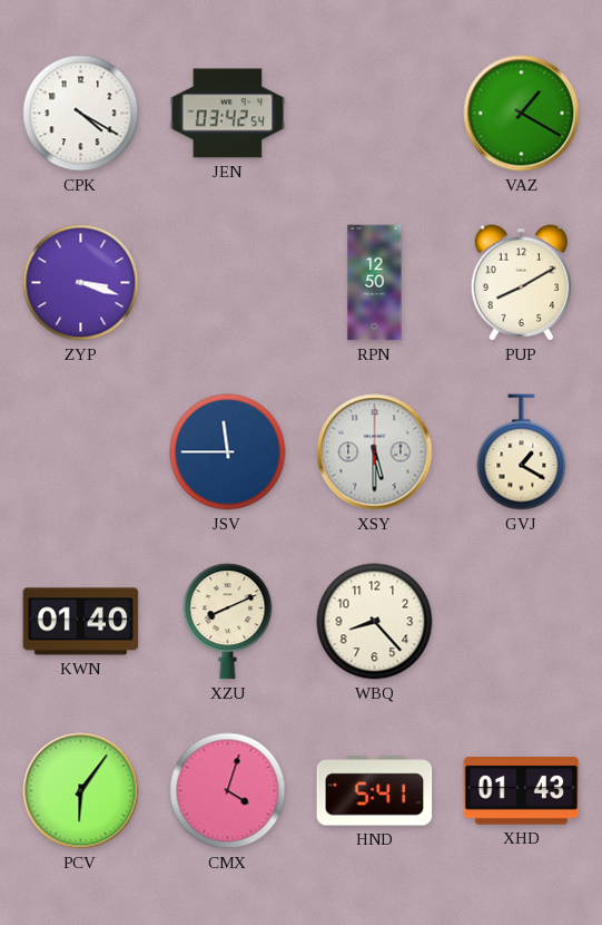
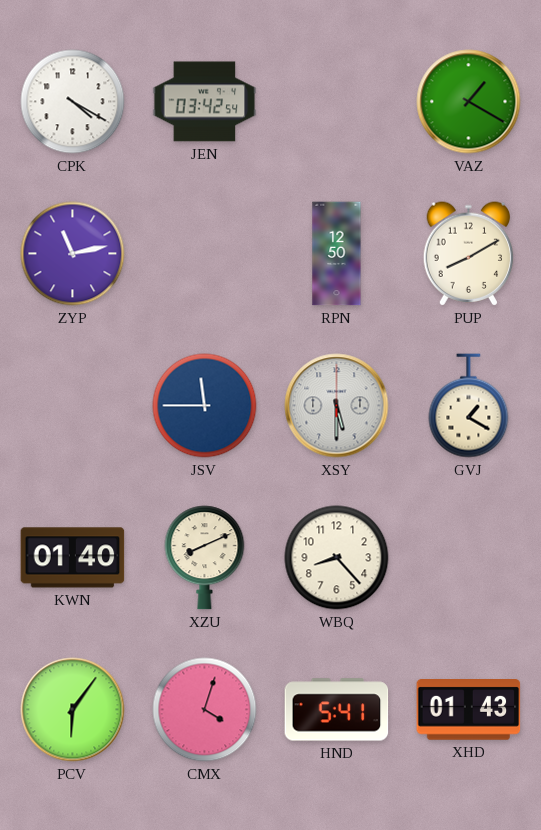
ZYP: 3:18 -> 11:13
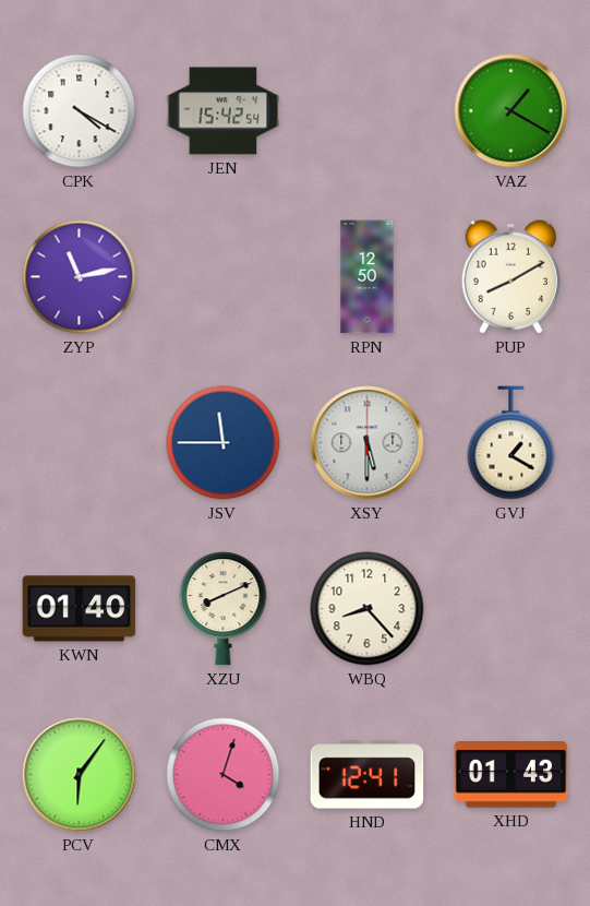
JEN: 03:42 -> 15:42
HND: 5:41 -> 12:41
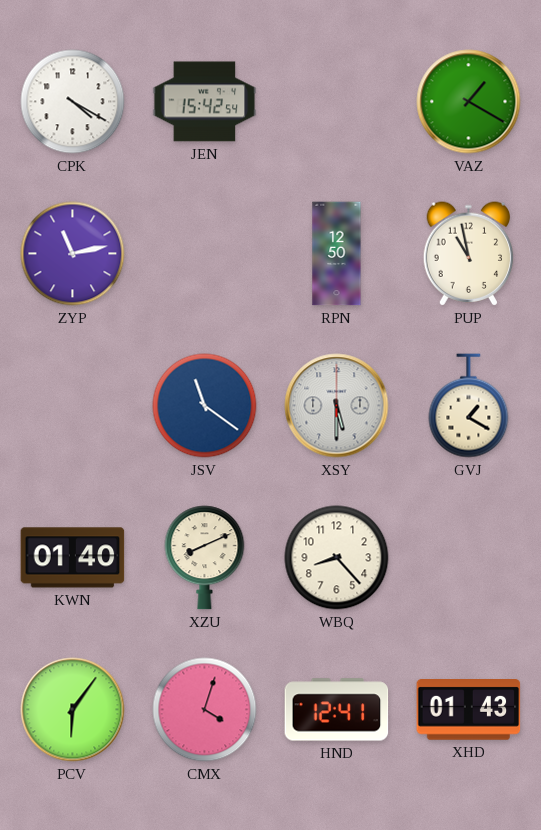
PUP: 8:10 -> 10:58
JSV: 11:45 -> 11:21
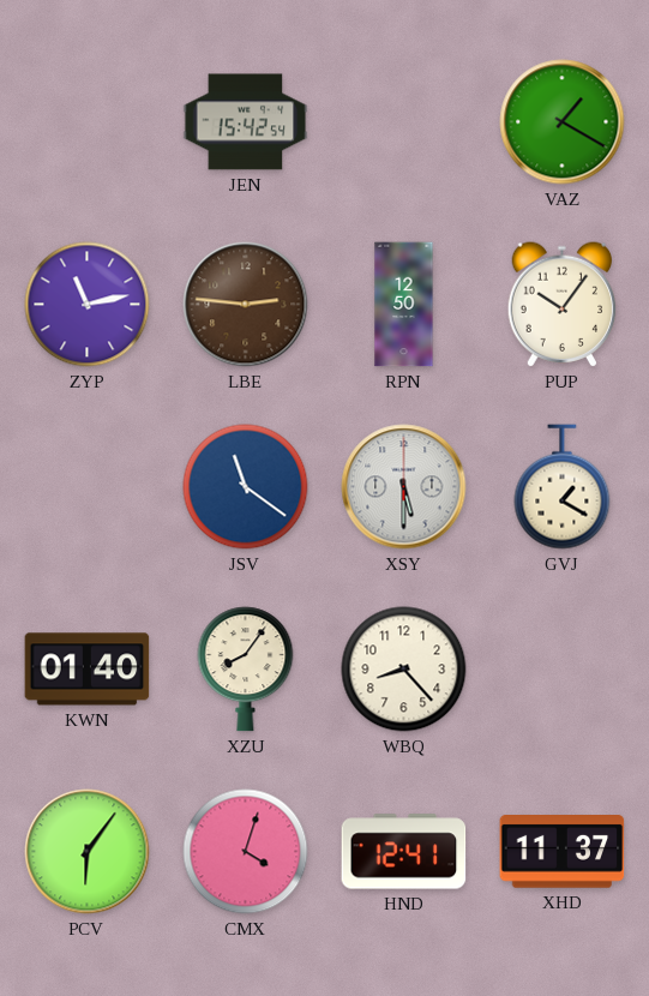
CPK: 4:20 -> none
LBE: none -> 2:46
PUP: 10:58 -> 10:06
XZU: 8:11 -> 8:06
XHD: 01:43 -> 11:37
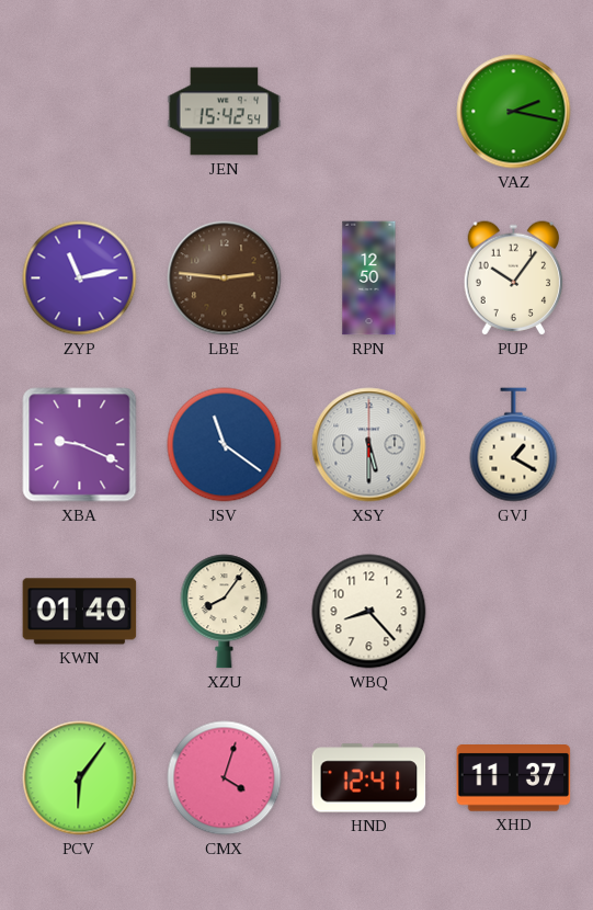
VAZ: 1:20 -> 2:17
XBA: none -> 9:19
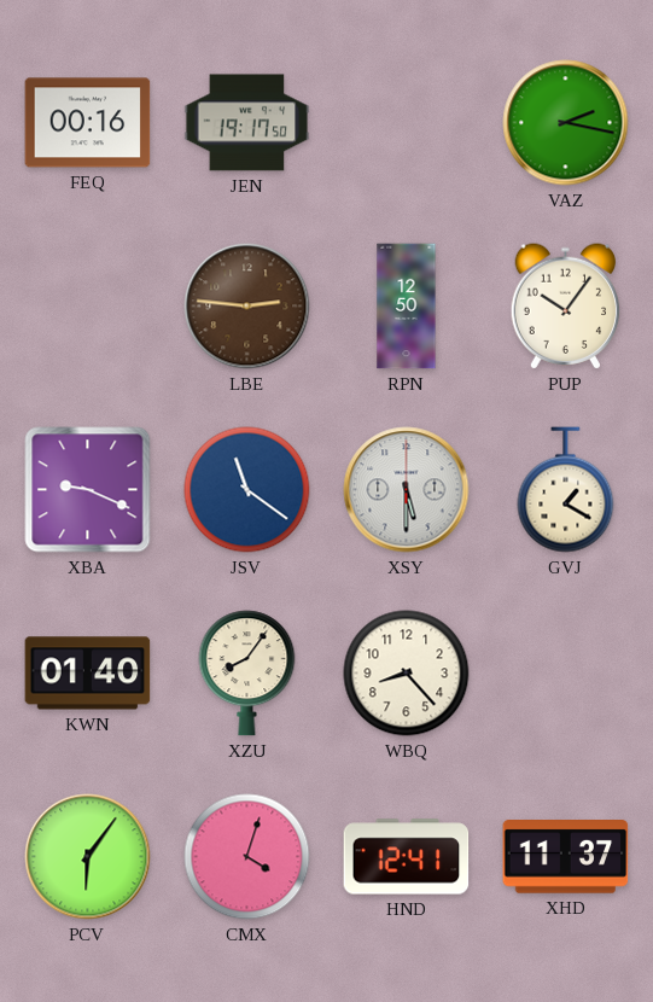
FEQ: none -> 00:16
JEN: 15:42 -> 19:17
ZYP: 11:13 -> none
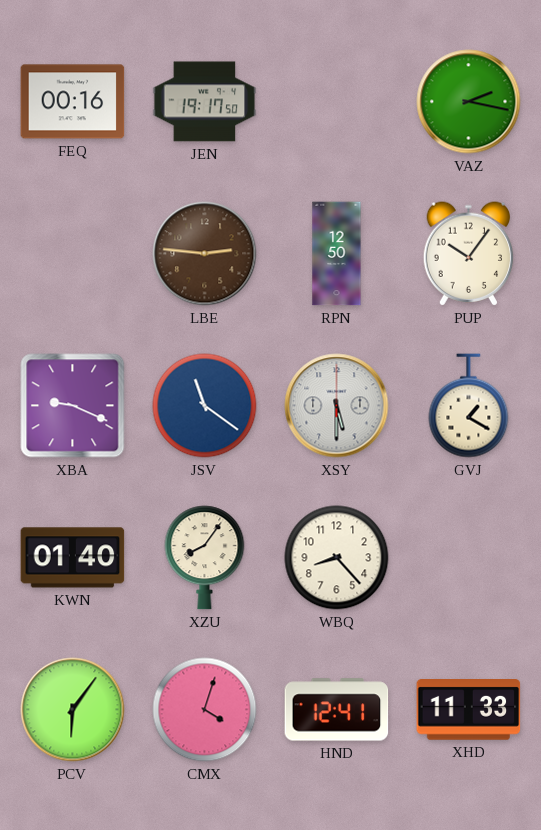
XHD: 11:37 -> 11:33
